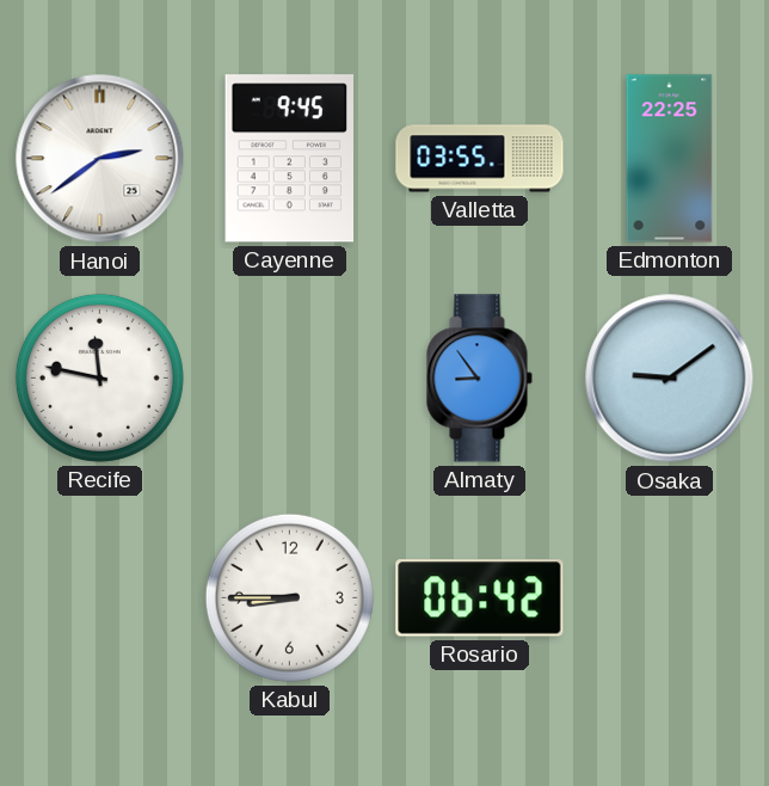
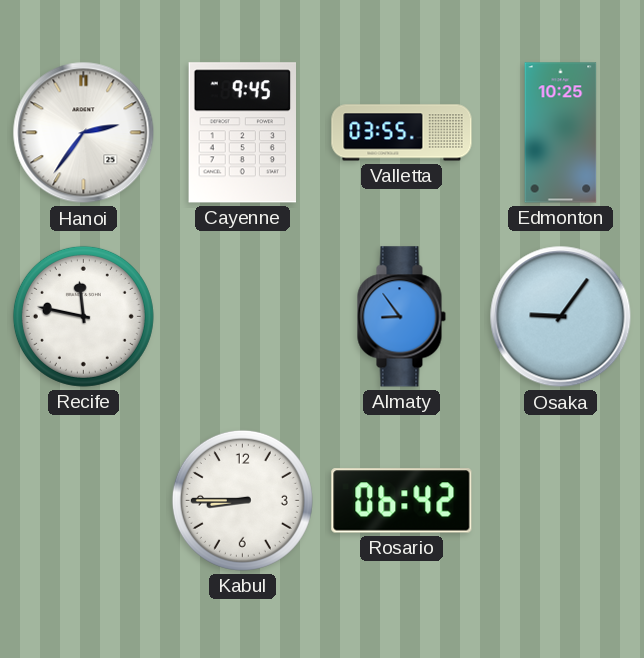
Hanoi: 2:39 -> 2:36
Edmonton: 22:25 -> 10:25
Osaka: 9:09 -> 9:06
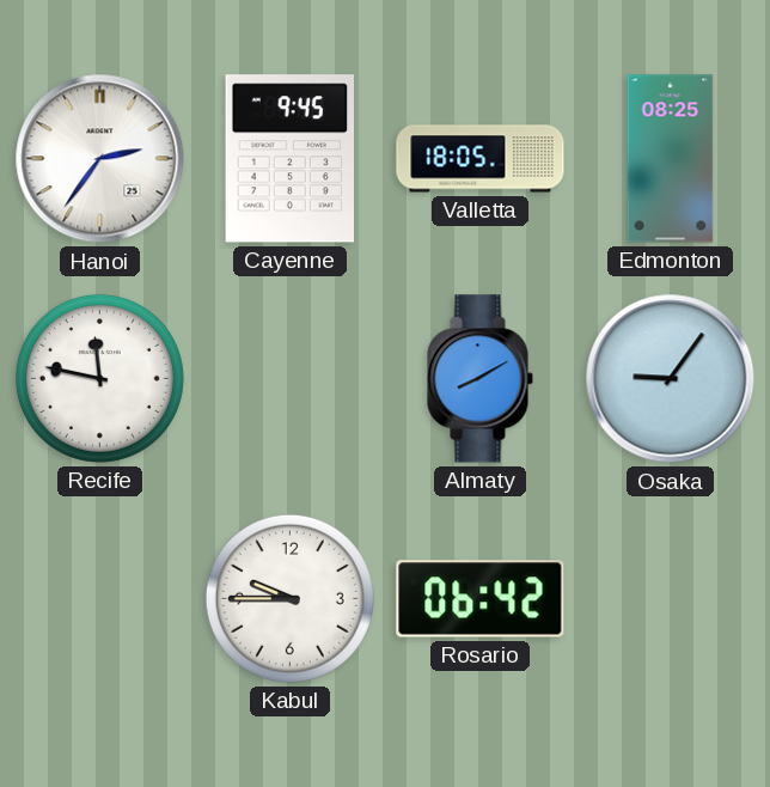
Valletta: 03:55 -> 18:05
Edmonton: 10:25 -> 08:25
Almaty: 8:54 -> 8:10
Kabul: 8:45 -> 9:45
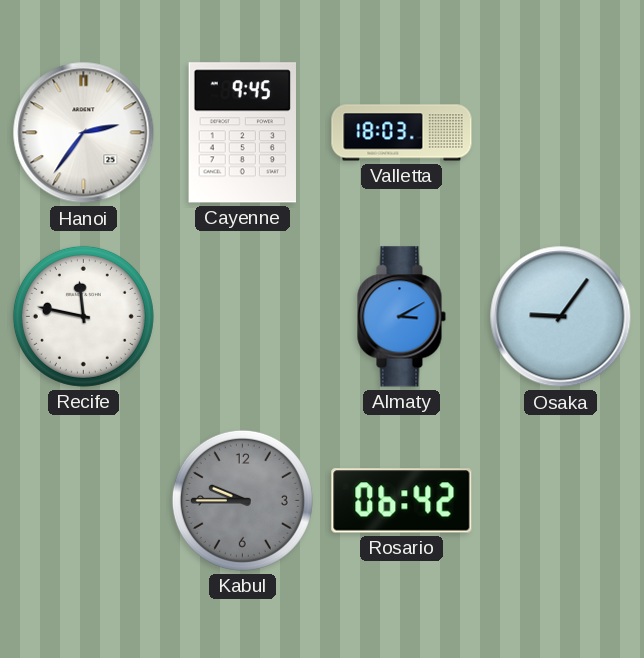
Valletta: 18:05 -> 18:03
Edmonton: 08:25 -> none
Almaty: 8:10 -> 3:10
Kabul dial: white -> grey
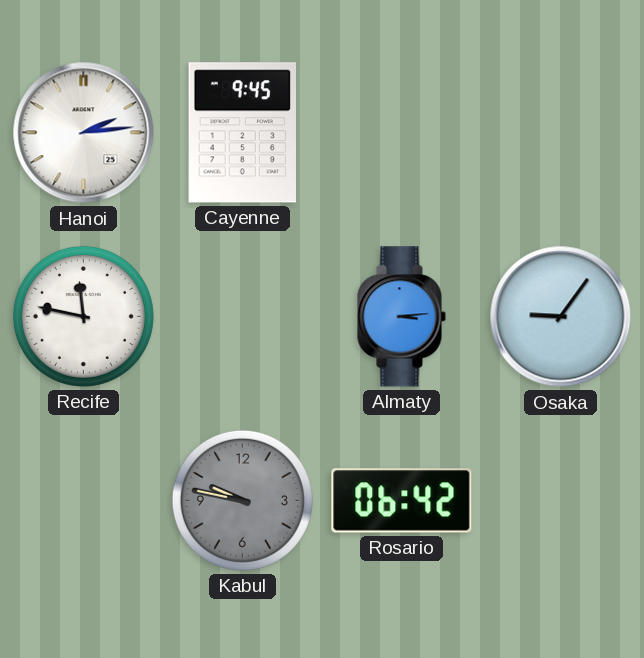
Hanoi: 2:36 -> 2:14
Valletta: 18:03 -> none
Almaty: 3:10 -> 3:14
Kabul: 9:45 -> 9:47
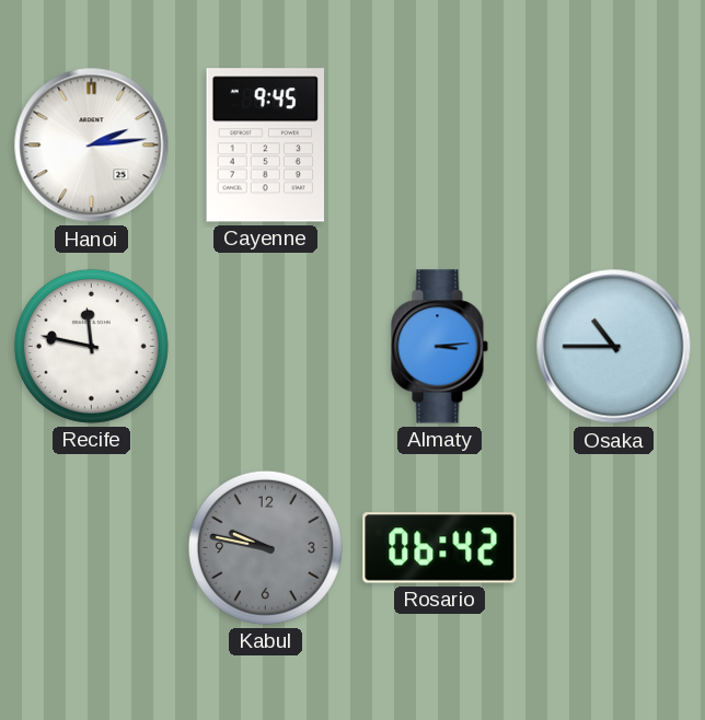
Osaka: 9:06 -> 10:45
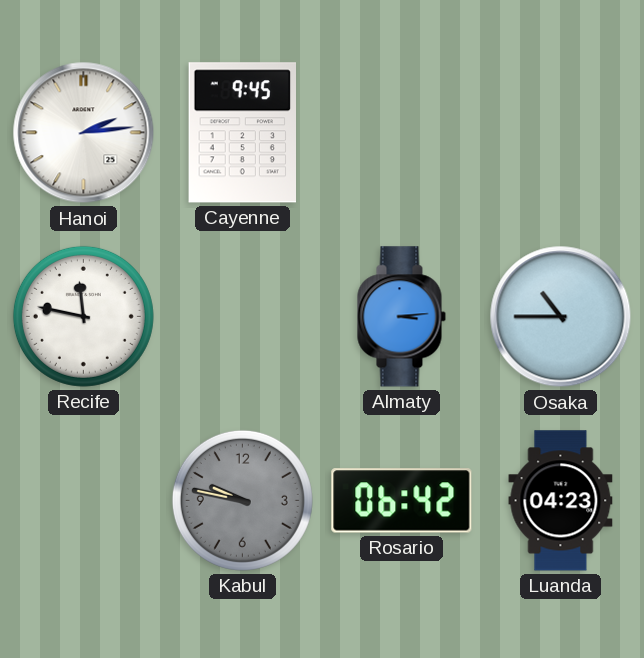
Luanda: none -> 04:23
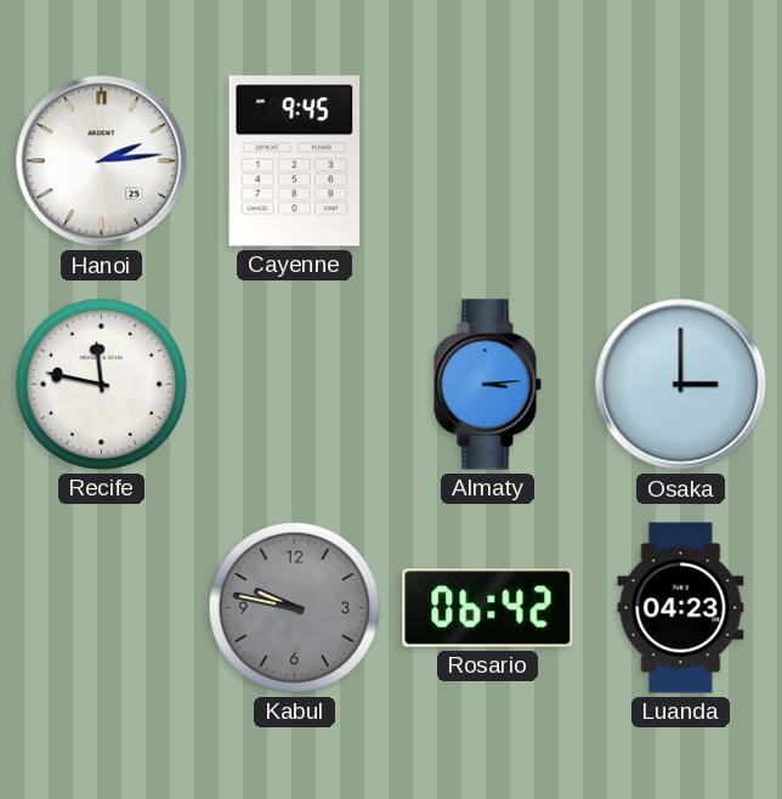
Osaka: 10:45 -> 3:00
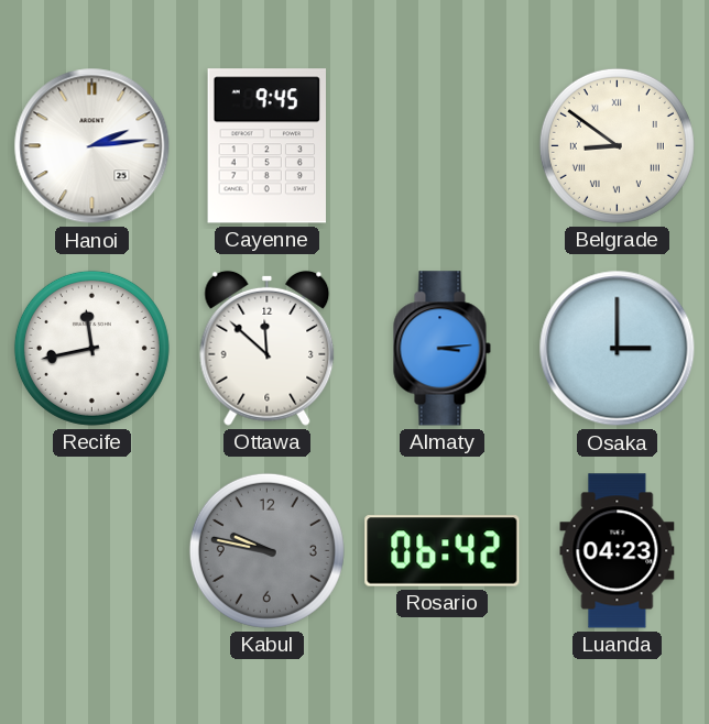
Belgrade: none -> 8:51
Recife: 11:47 -> 11:43
Ottawa: none -> 11:52
